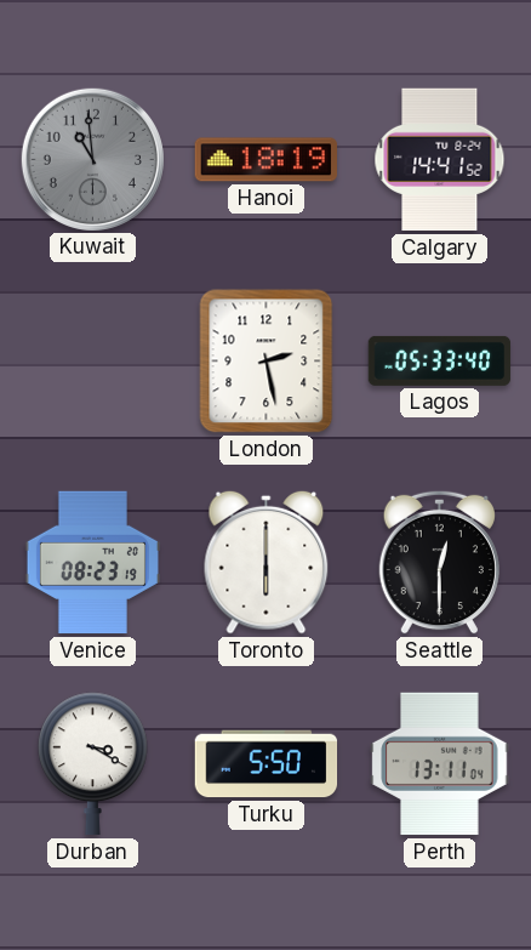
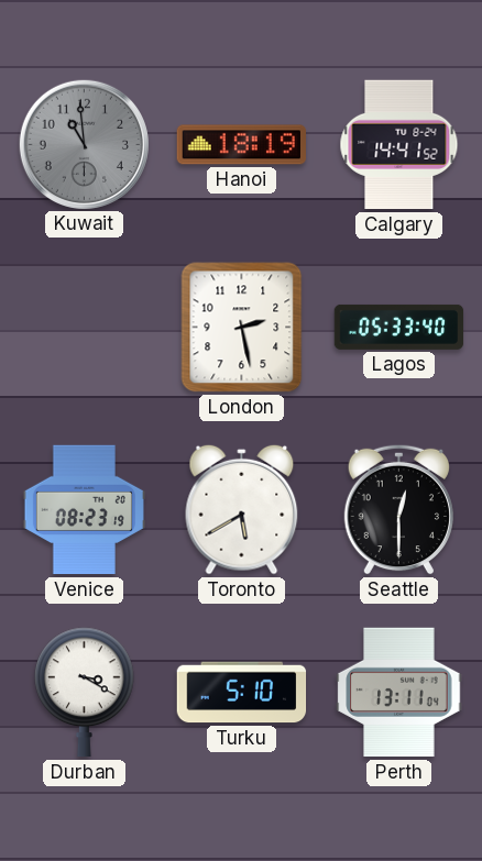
Toronto: 6:00 -> 5:40
Turku: 5:50 -> 5:10
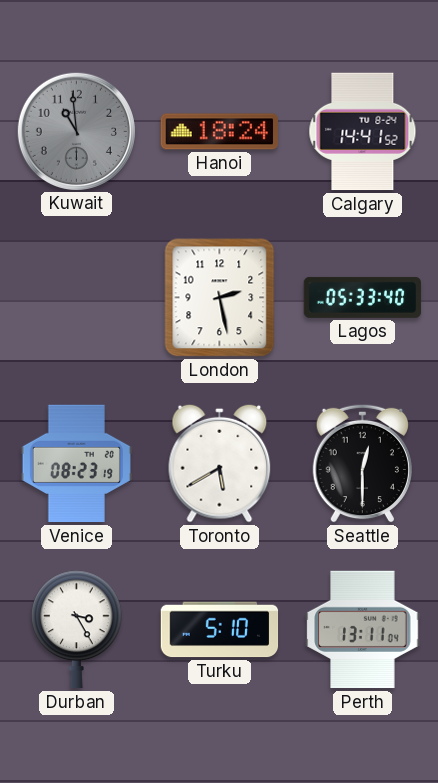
Hanoi: 18:19 -> 18:24
Durban: 3:20 -> 3:25
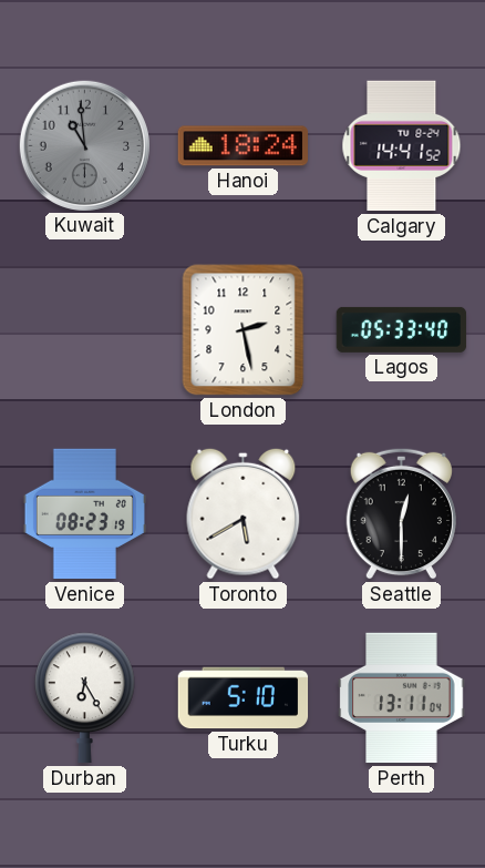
Durban: 3:25 -> 6:25
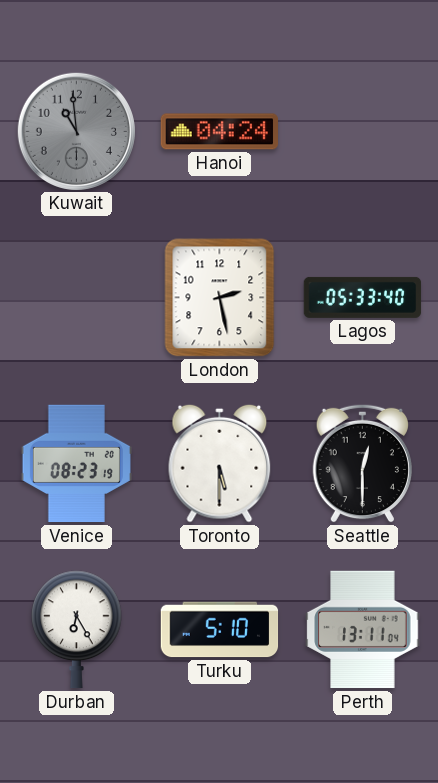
Hanoi: 18:24 -> 04:24
Calgary: 14:41 -> none
Toronto: 5:40 -> 5:30
